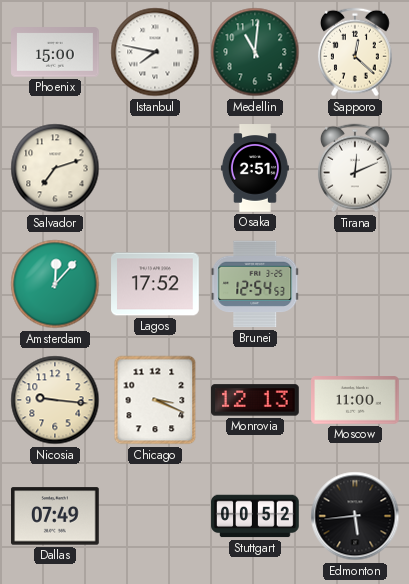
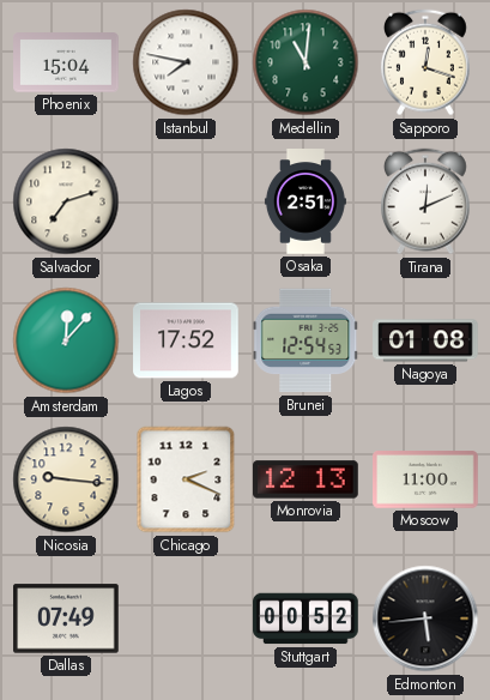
Phoenix: 15:00 -> 15:04
Sapporo: 12:22 -> 12:18
Nagoya: none -> 01:08
Chicago: 3:19 -> 2:19
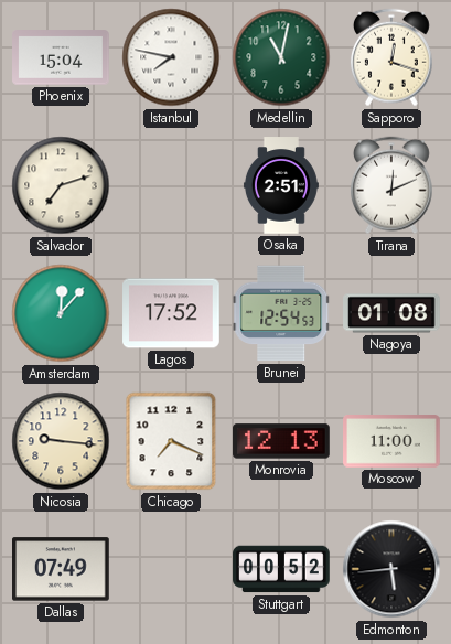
Medellin: 11:01 -> 11:02
Chicago: 2:19 -> 7:19
